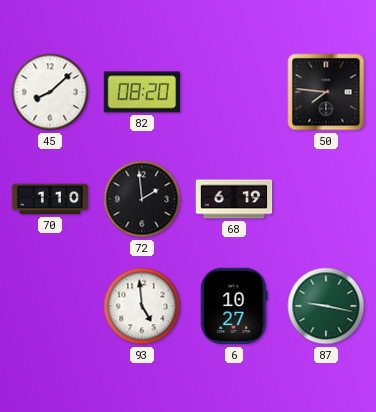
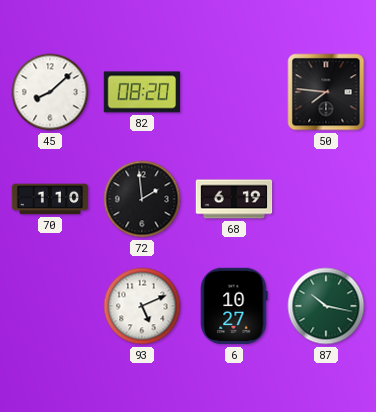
93: 4:59 -> 5:11
87: 9:17 -> 10:17
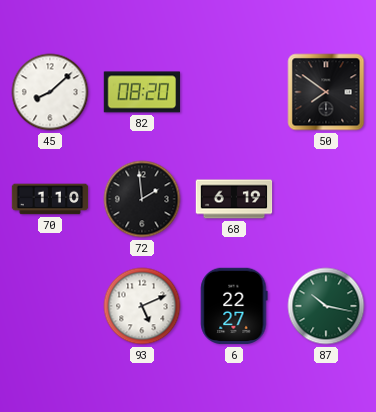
50: 7:46 -> 7:51
6: 10:27 -> 22:27
